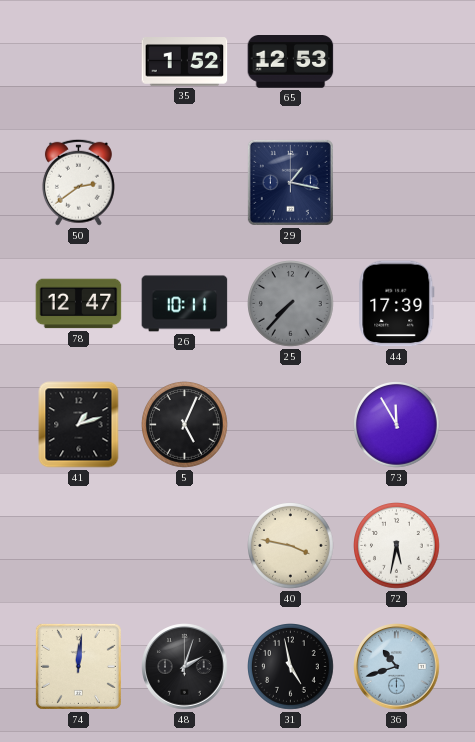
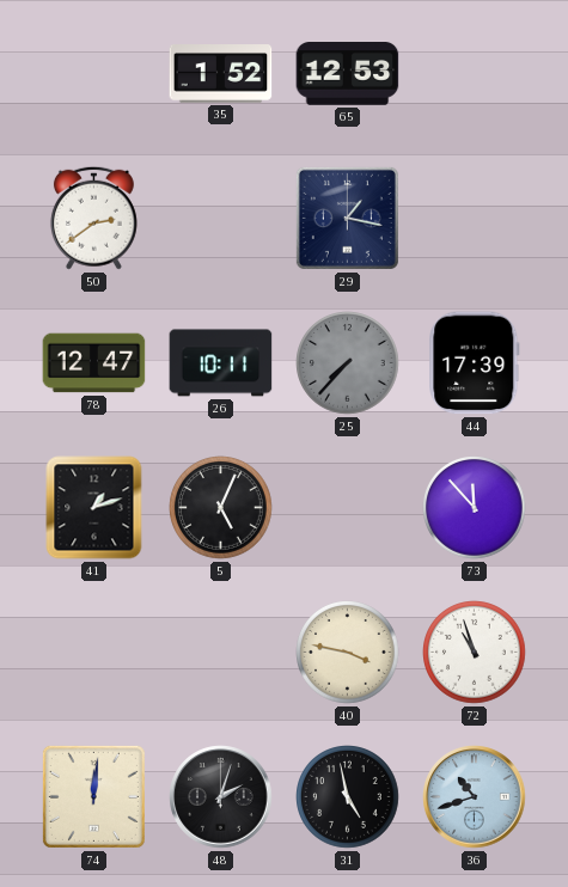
73: 11:55 -> 11:53
72: 5:32 -> 10:57
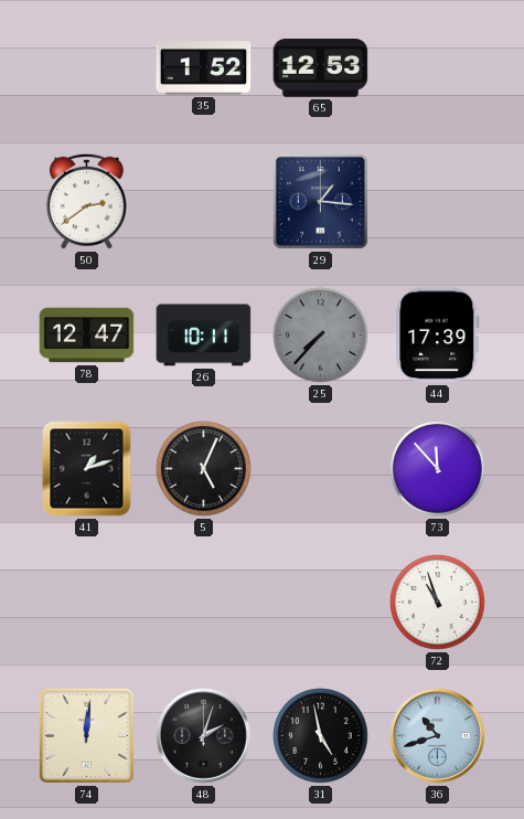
29: 1:17 -> 1:16
40: 3:47 -> none
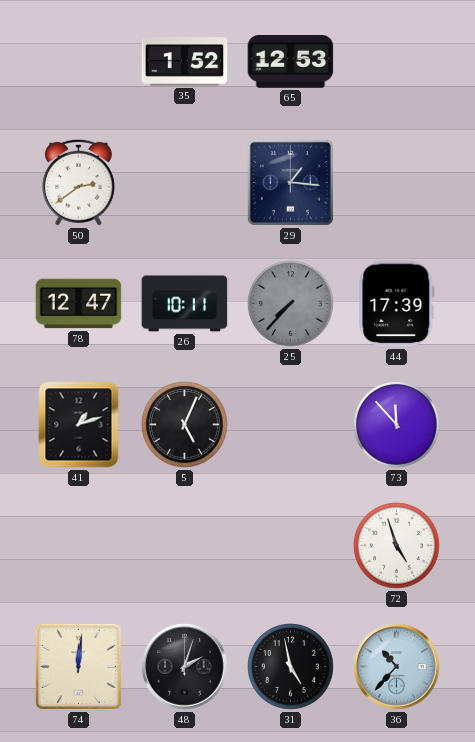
72: 10:57 -> 4:57
36: 10:42 -> 10:37
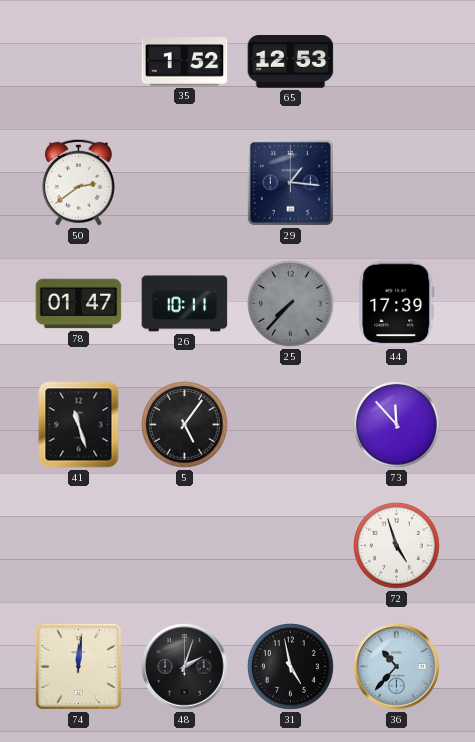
78: 12:47 -> 01:47
41: 1:12 -> 11:27
5: 5:04 -> 5:06
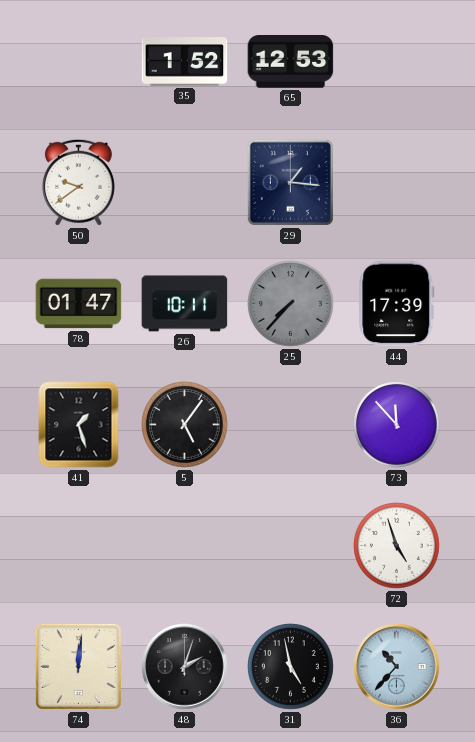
50: 2:39 -> 9:39
41: 11:27 -> 1:27
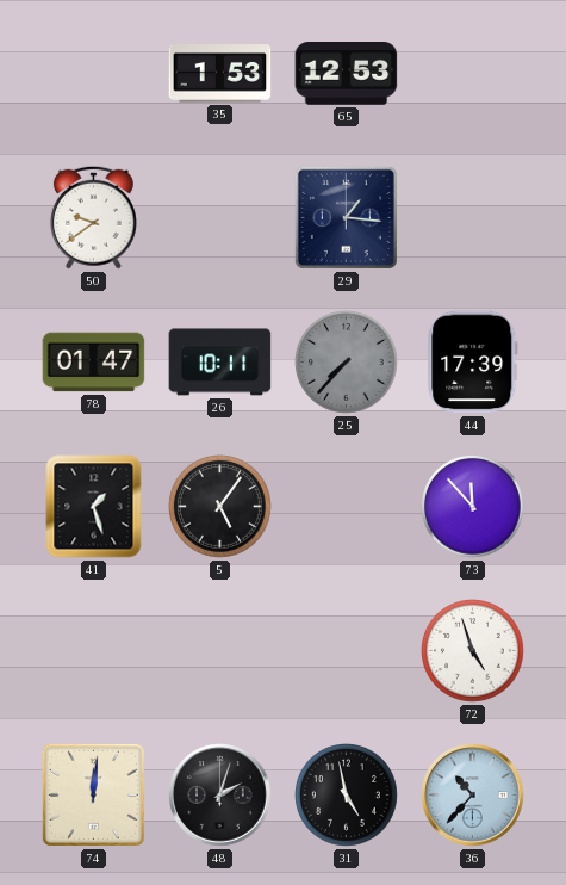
35: 1:52 -> 1:53
